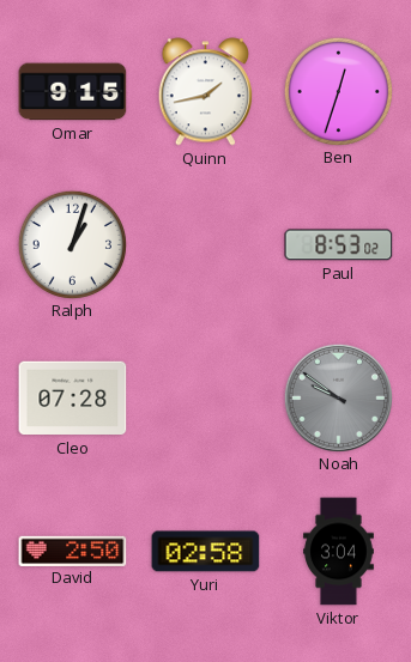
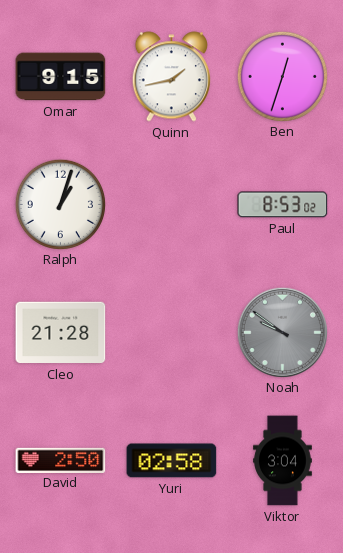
Cleo: 07:28 -> 21:28
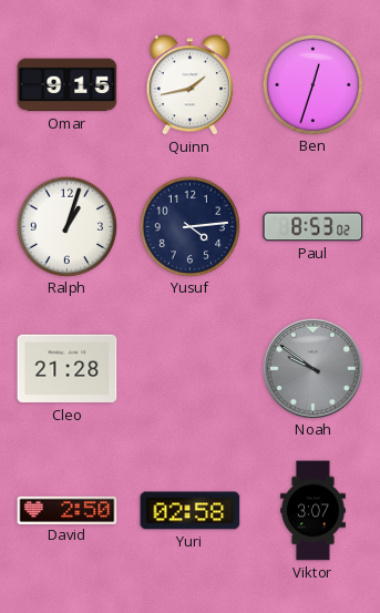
Yusuf: none -> 4:14
Viktor: 3:04 -> 3:07
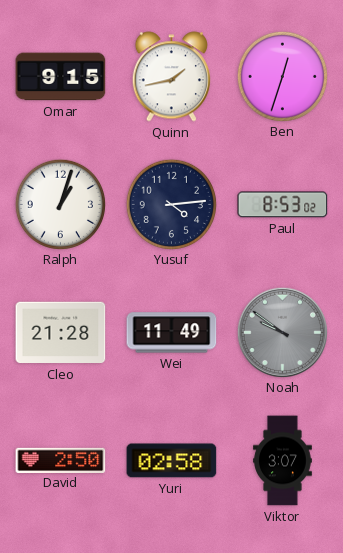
Wei: none -> 11:49
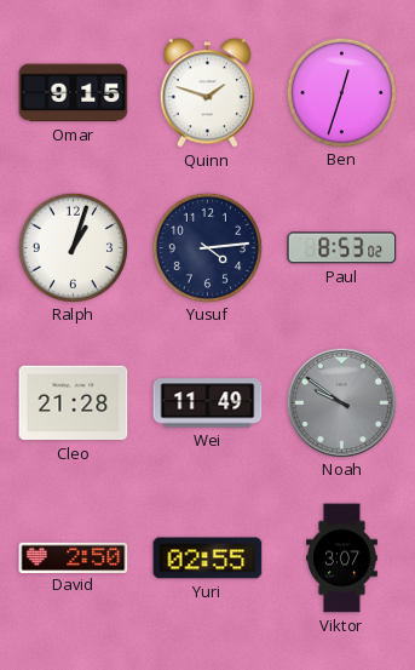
Quinn: 1:43 -> 1:48
Yuri: 02:58 -> 02:55
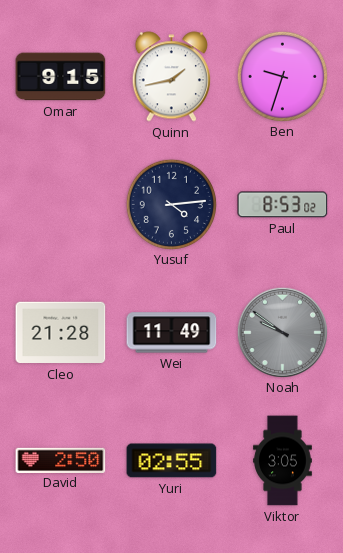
Quinn: 1:48 -> 1:43
Ben: 12:33 -> 9:33
Ralph: 1:03 -> none
Viktor: 3:07 -> 3:05
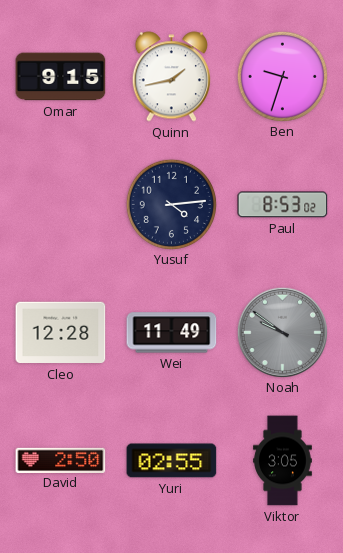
Cleo: 21:28 -> 12:28
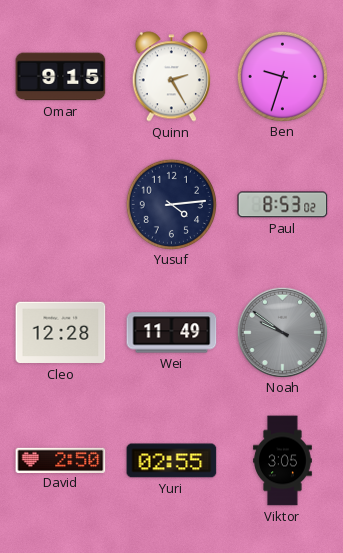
Quinn: 1:43 -> 2:25
